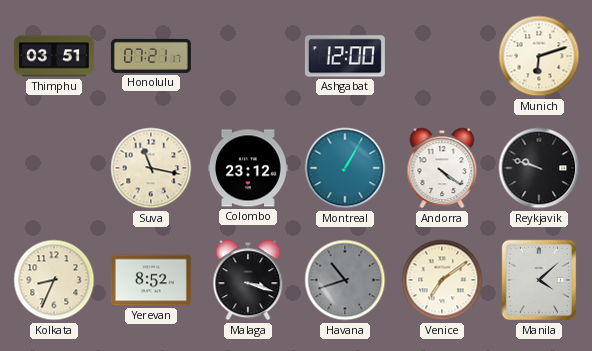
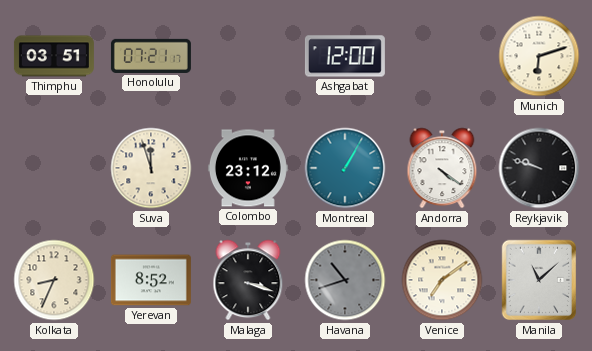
Suva: 11:17 -> 11:57
Manila: 4:08 -> 11:08
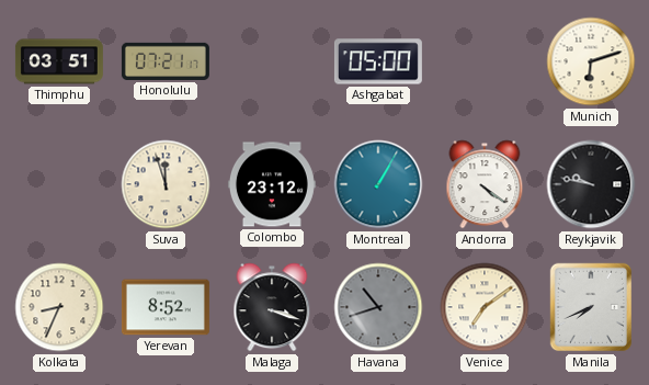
Ashgabat: 12:00 -> 05:00
Reykjavik: 9:48 -> 9:47
Manila: 11:08 -> 7:41
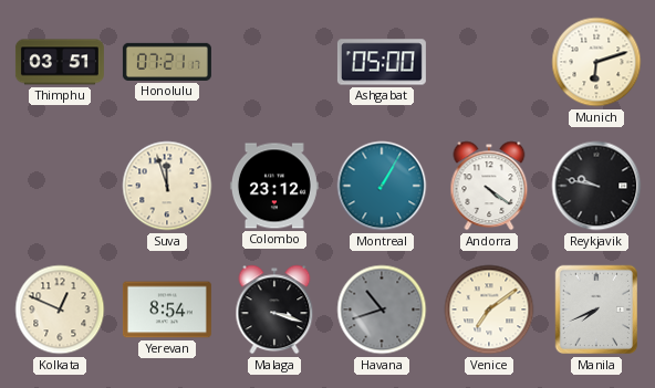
Kolkata: 8:34 -> 12:49
Yerevan: 8:52 -> 8:54
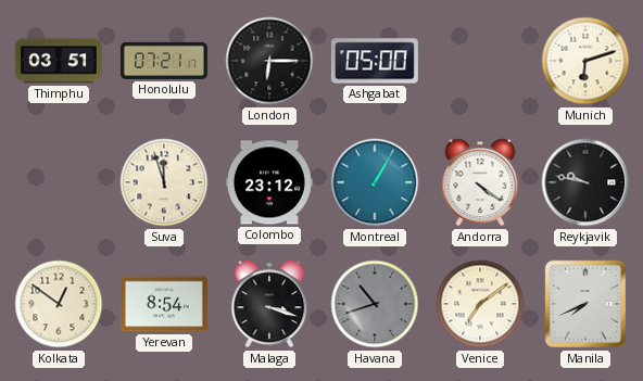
London: none -> 6:15
Kolkata: 12:49 -> 12:51
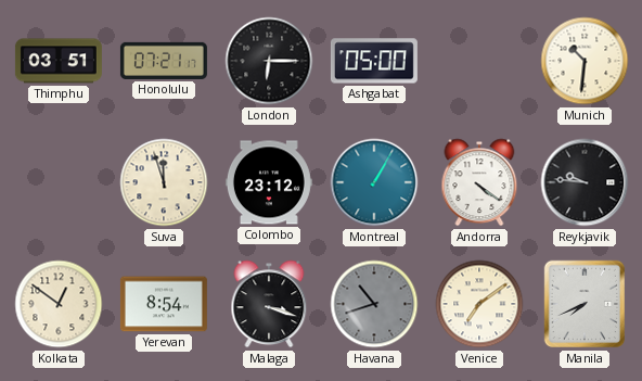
Munich: 6:12 -> 10:31
Reykjavik: 9:47 -> 9:46
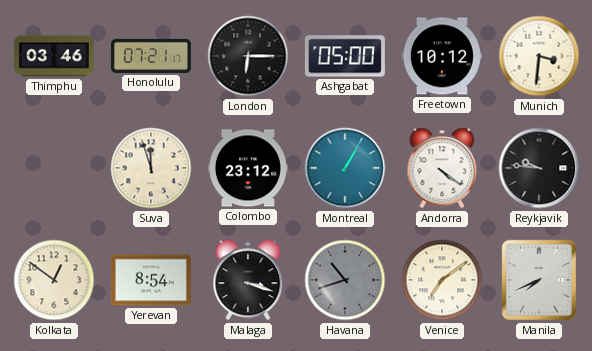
Thimphu: 03:51 -> 03:46
Freetown: none -> 10:12
Munich: 10:31 -> 3:31
